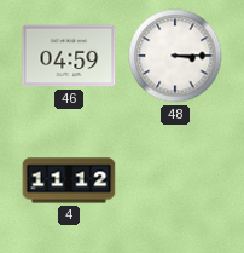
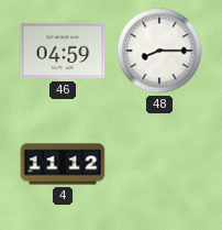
48: 3:15 -> 8:15
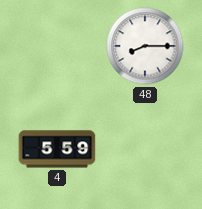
46: 04:59 -> none
4: 11:12 -> 5:59
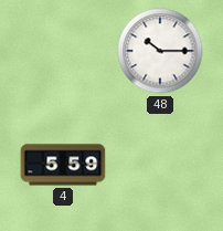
48: 8:15 -> 10:15
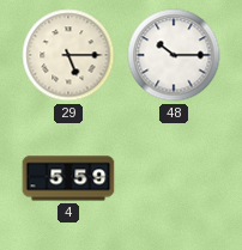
29: none -> 5:15
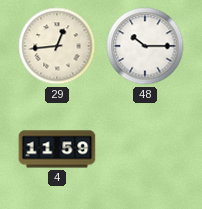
29: 5:15 -> 12:44
4: 5:59 -> 11:59
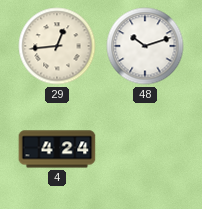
48: 10:15 -> 10:12
4: 11:59 -> 4:24
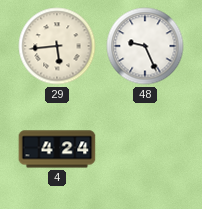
29: 12:44 -> 5:44
48: 10:12 -> 9:26
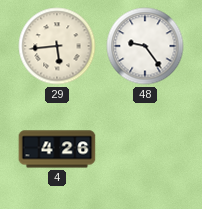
48: 9:26 -> 9:24
4: 4:24 -> 4:26
